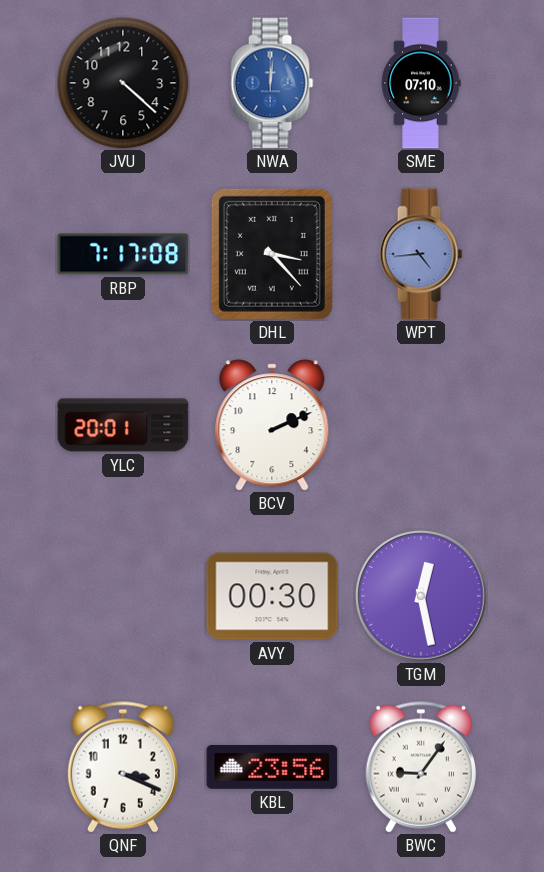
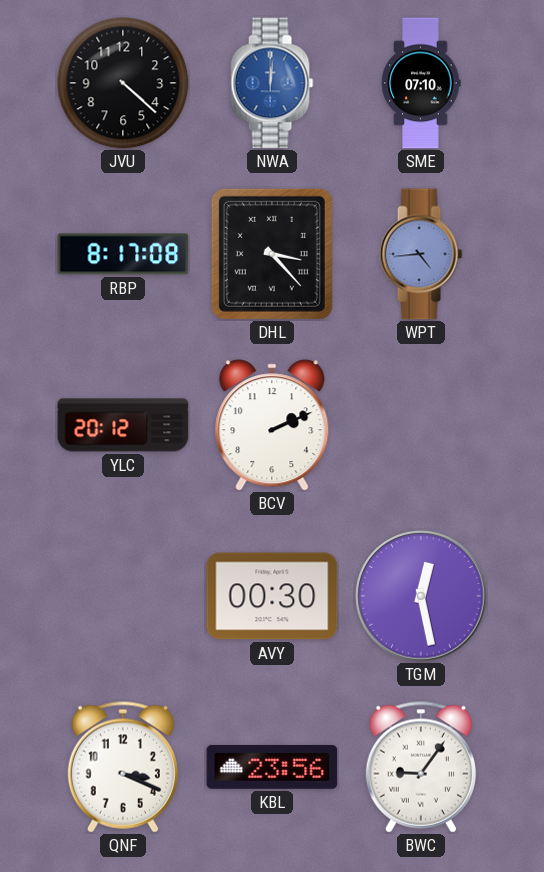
RBP: 7:17 -> 8:17
YLC: 20:01 -> 20:12
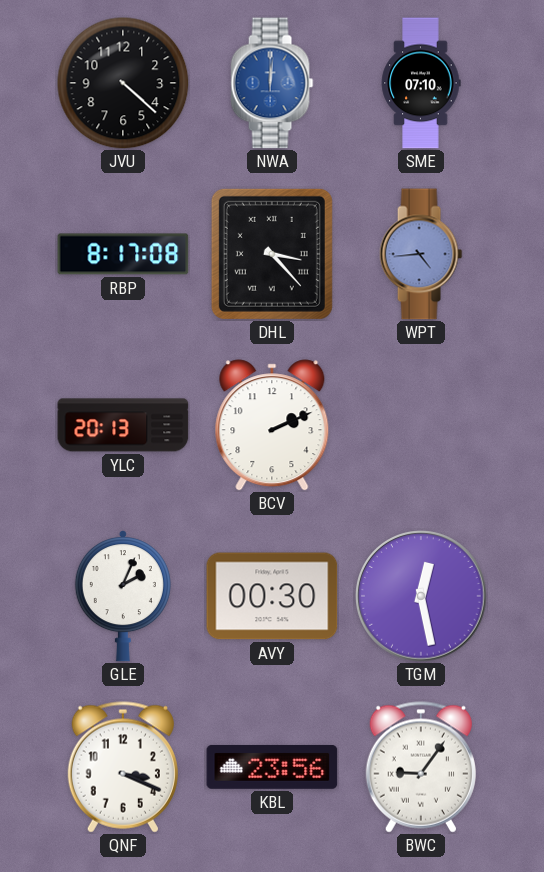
YLC: 20:12 -> 20:13
GLE: none -> 2:04
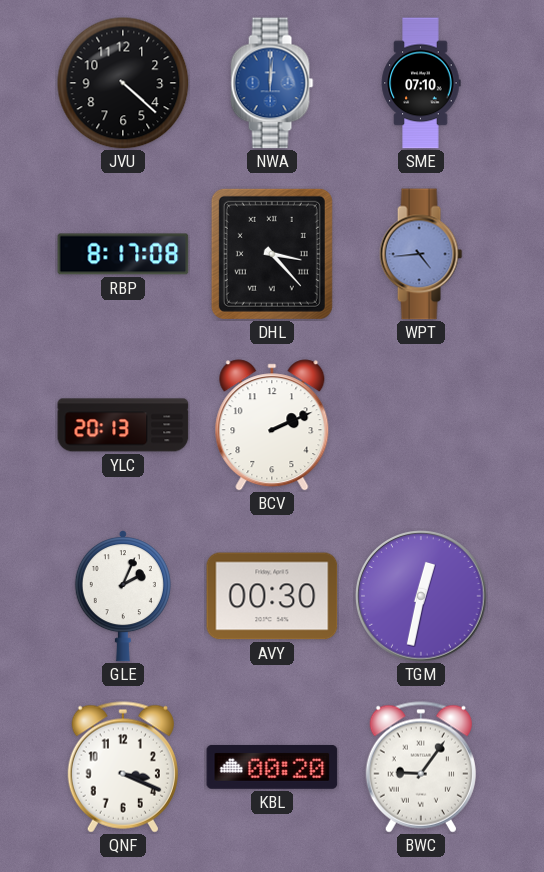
TGM: 12:28 -> 12:32
KBL: 23:56 -> 00:20
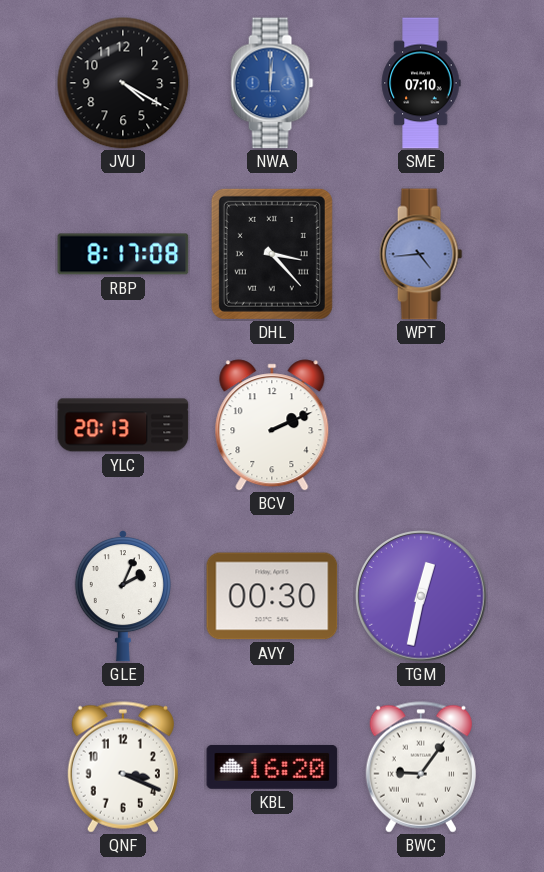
JVU: 4:22 -> 4:20
KBL: 00:20 -> 16:20
